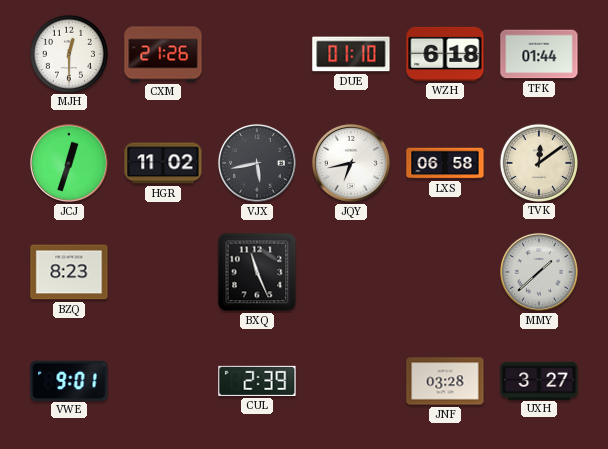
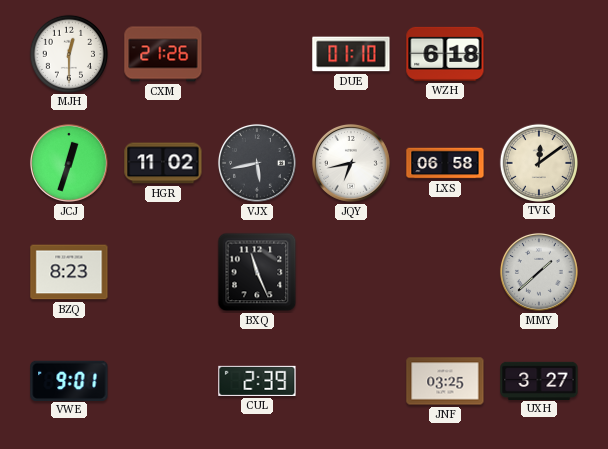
TFK: 01:44 -> none
JNF: 03:28 -> 03:25
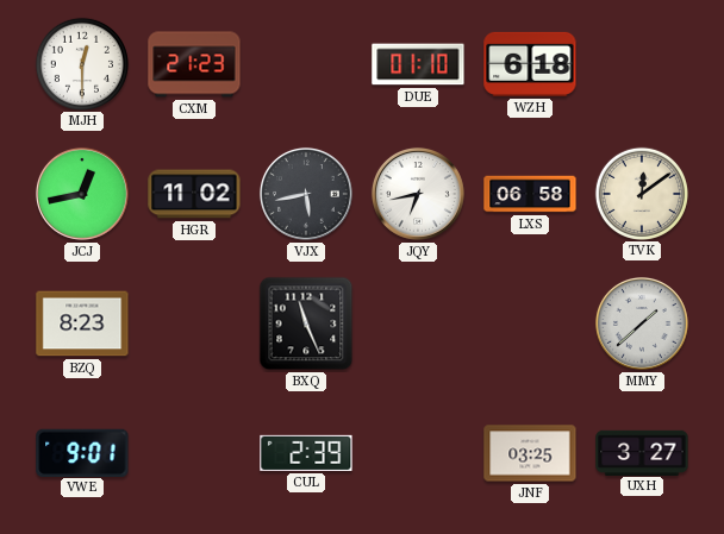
CXM: 21:26 -> 21:23
JCJ: 12:33 -> 12:43
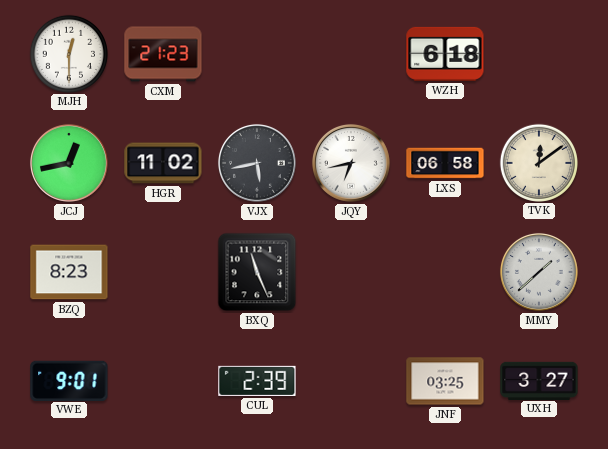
DUE: 01:10 -> none
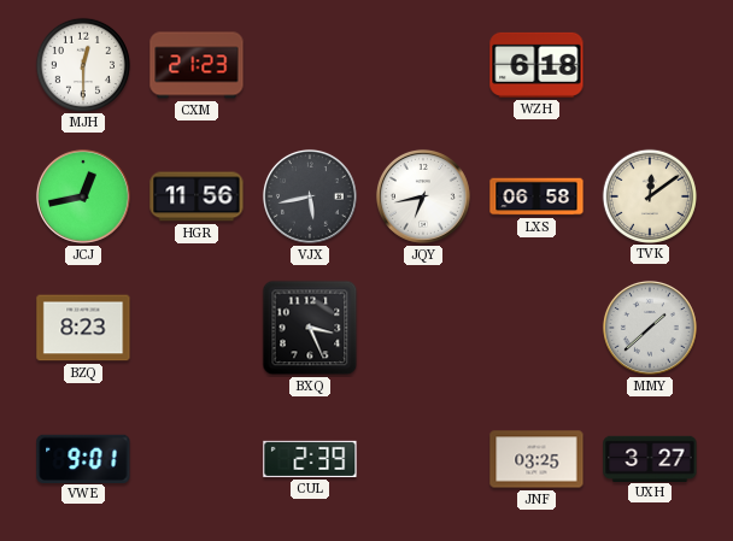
HGR: 11:02 -> 11:56
BXQ: 11:26 -> 3:26
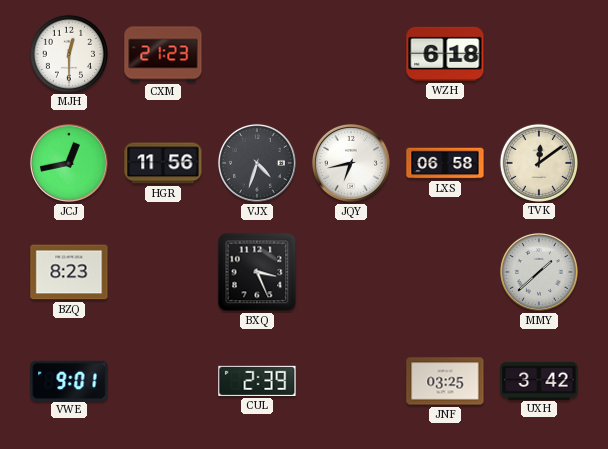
VJX: 5:43 -> 4:33
UXH: 3:27 -> 3:42
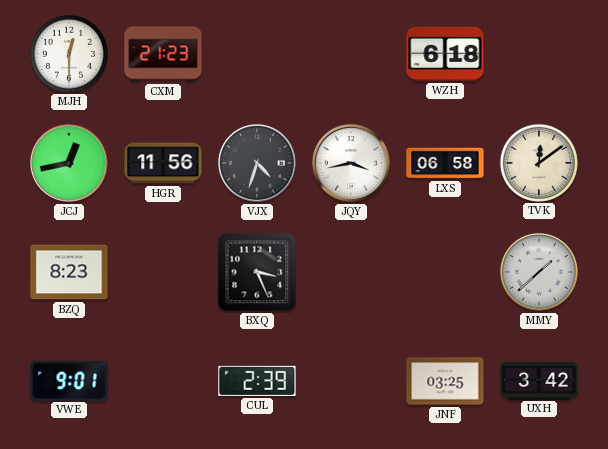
JQY: 6:43 -> 3:43
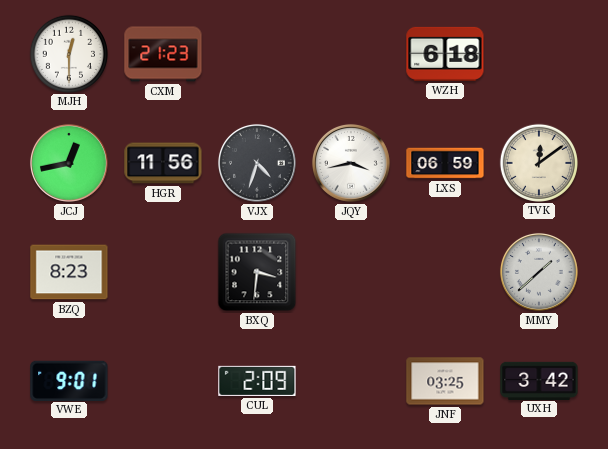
LXS: 06:58 -> 06:59
BXQ: 3:26 -> 3:31
CUL: 2:39 -> 2:09
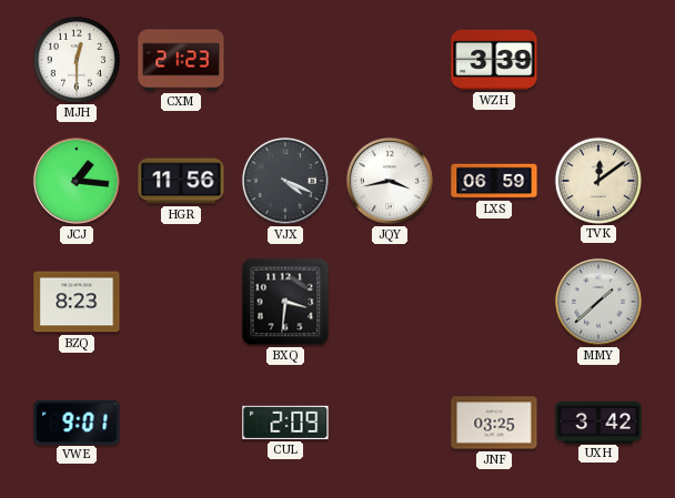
WZH: 6:18 -> 3:39
JCJ: 12:43 -> 1:16
VJX: 4:33 -> 4:19
